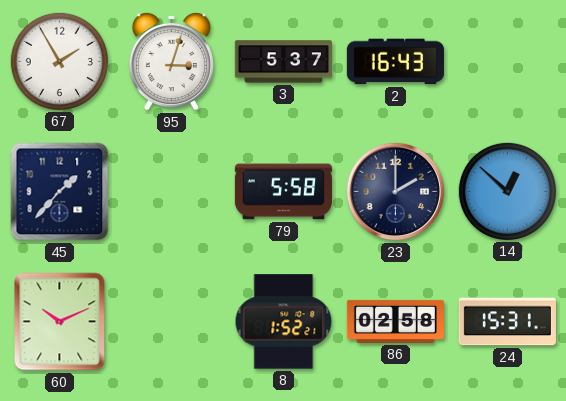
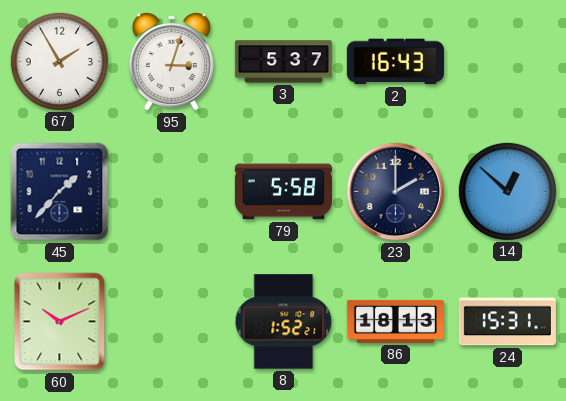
86: 02:58 -> 18:13
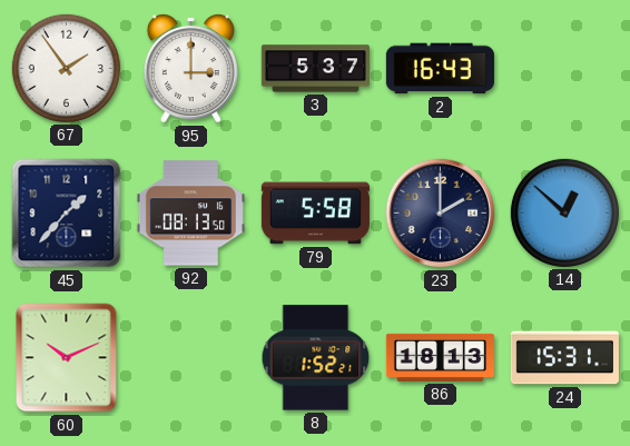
67: 1:55 -> 1:54
95: 3:03 -> 3:00
92: none -> 08:13
